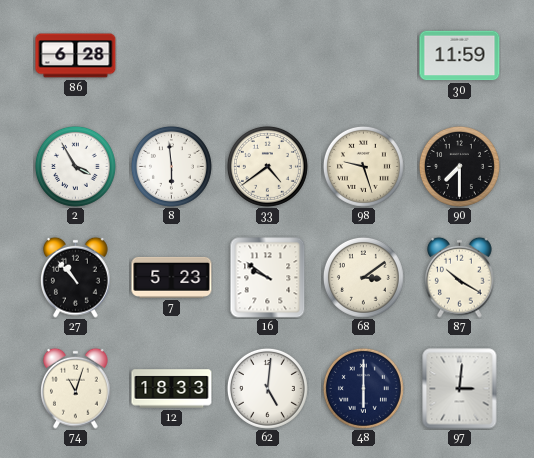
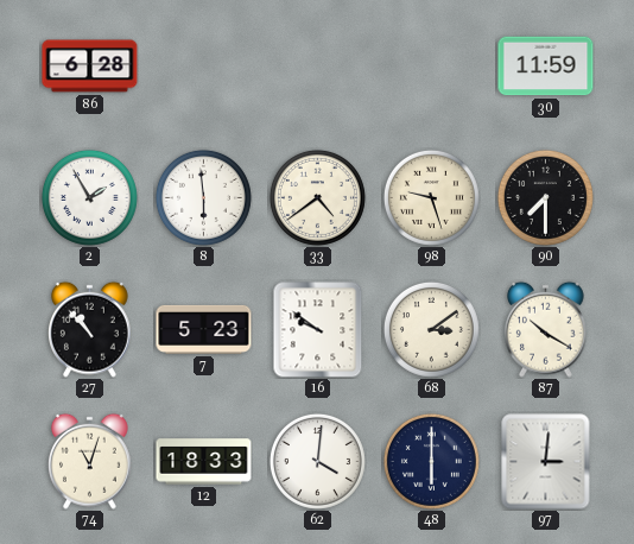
2: 3:55 -> 1:55
62: 5:01 -> 4:01
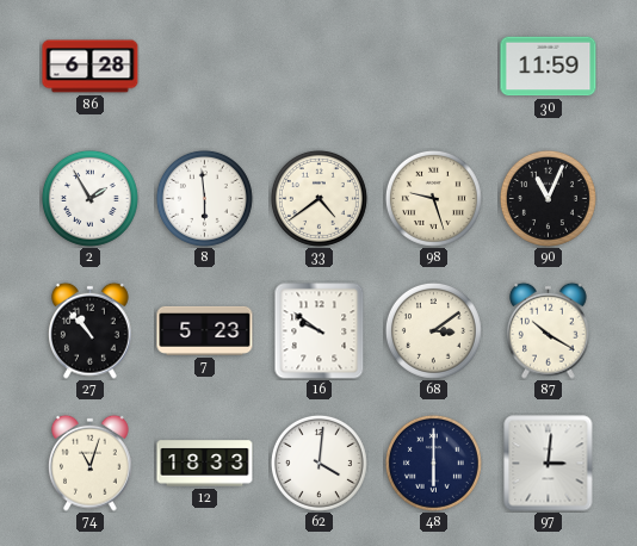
90: 7:30 -> 11:04
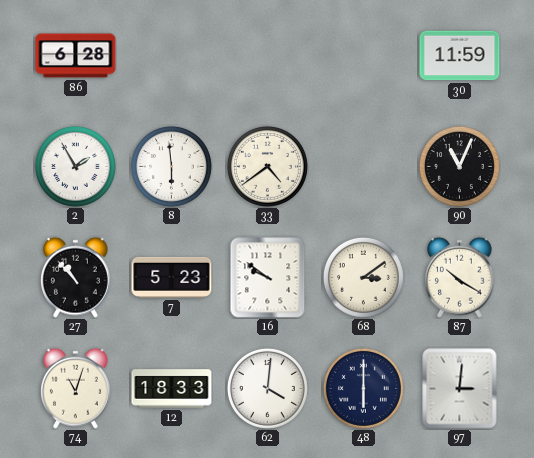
98: 9:27 -> none
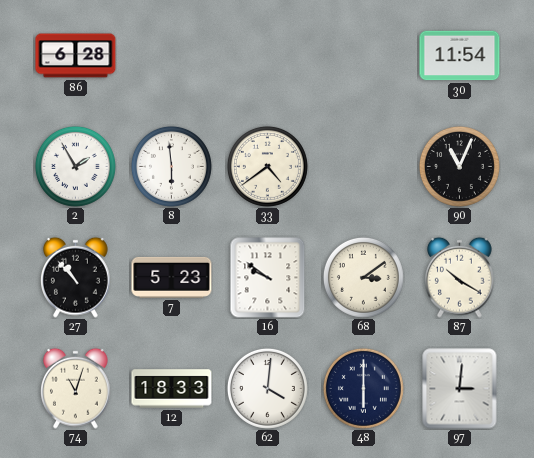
30: 11:59 -> 11:54
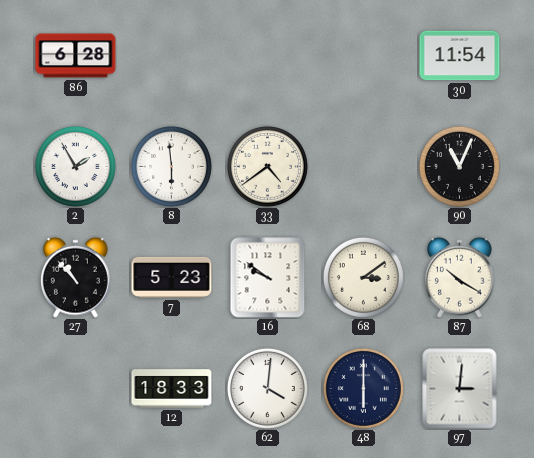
74: 11:03 -> none
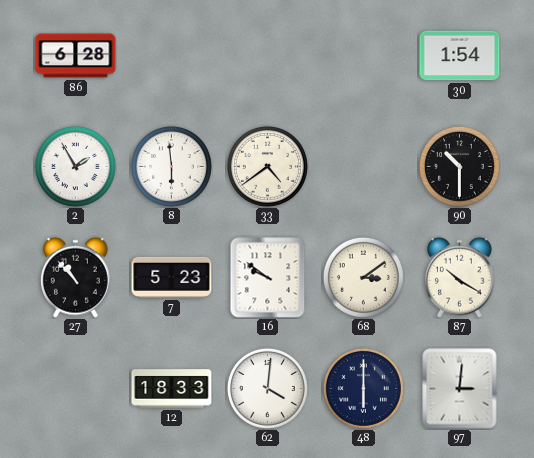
30: 11:54 -> 1:54
90: 11:04 -> 10:30
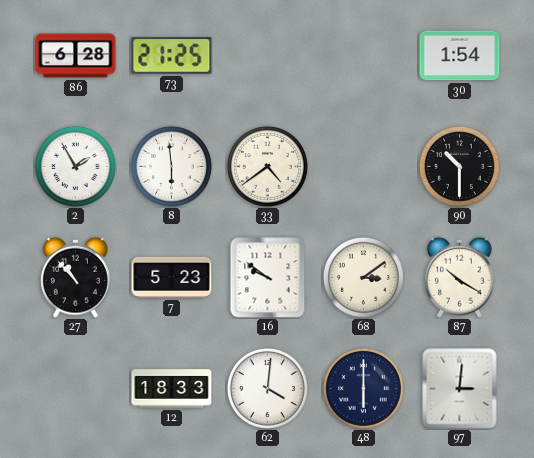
73: none -> 21:25
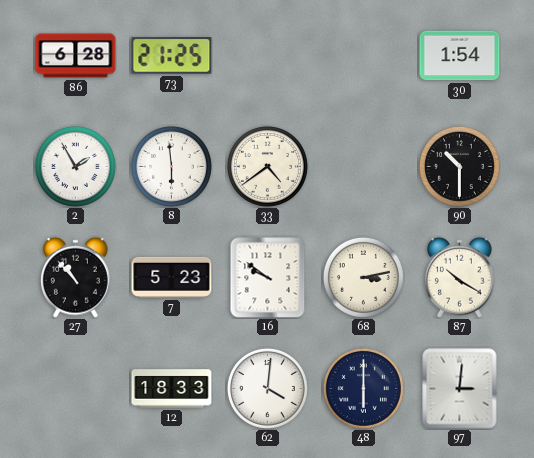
68: 3:09 -> 3:13
